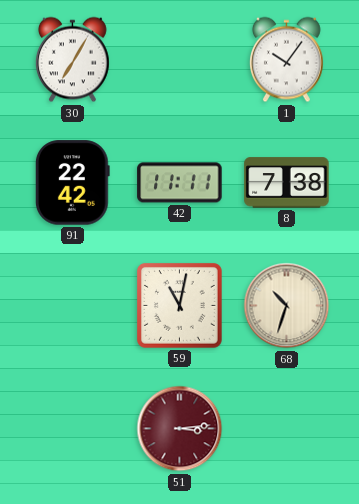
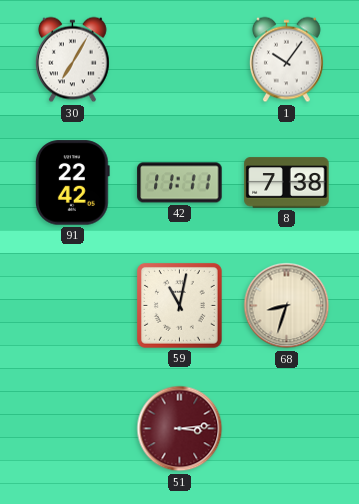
68: 10:33 -> 8:33
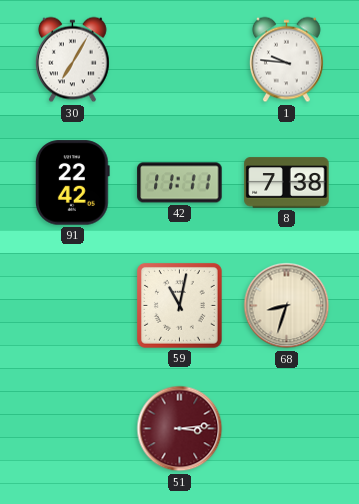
1: 10:06 -> 9:46
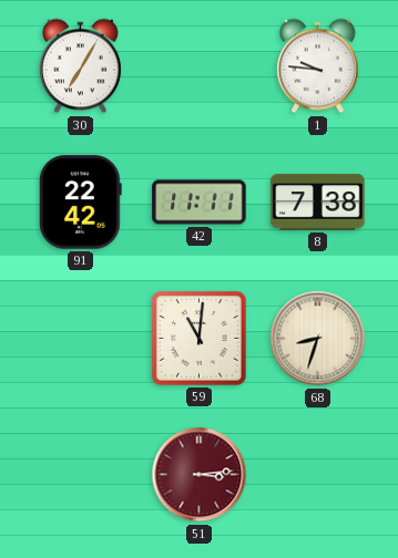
59: 11:02 -> 11:01
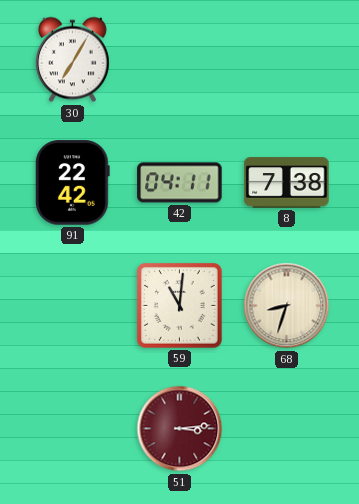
1: 9:46 -> none
42: 11:11 -> 04:11
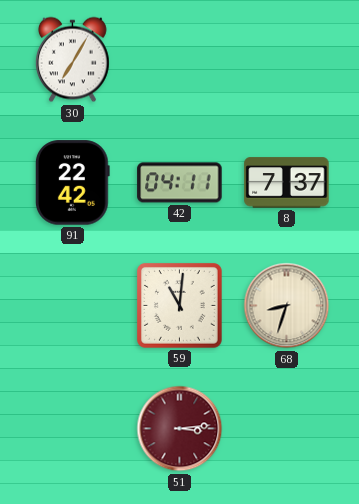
8: 7:38 -> 7:37
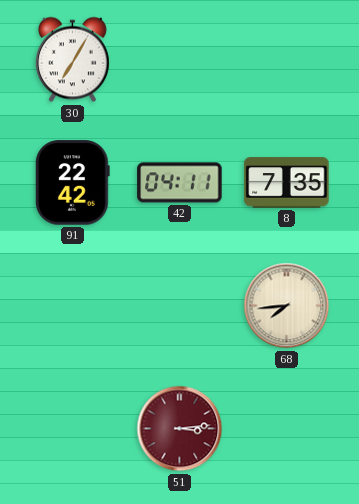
8: 7:37 -> 7:35
59: 11:01 -> none
68: 8:33 -> 7:44
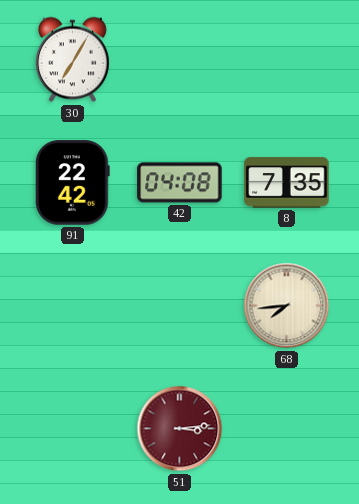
42: 04:11 -> 04:08
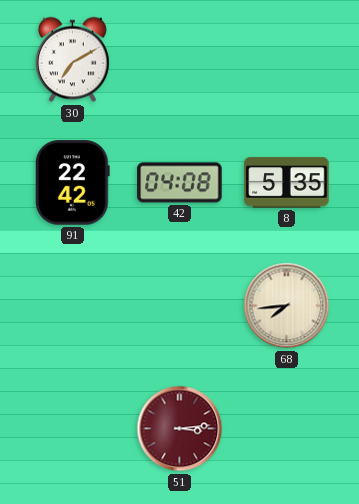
30: 7:05 -> 7:10
8: 7:35 -> 5:35
